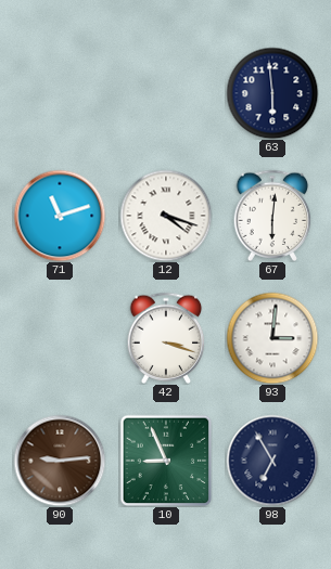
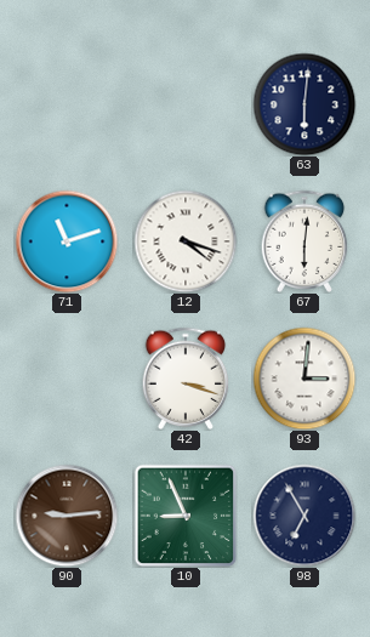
63: 5:59 -> 6:01
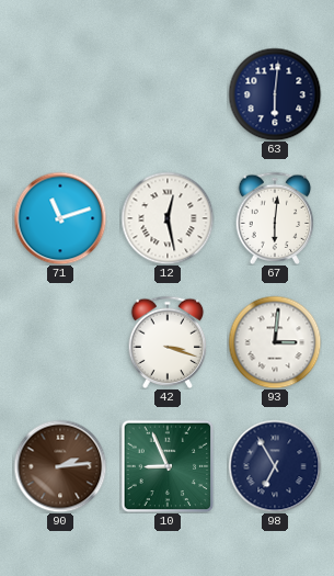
12: 4:18 -> 12:28
90: 9:14 -> 2:14
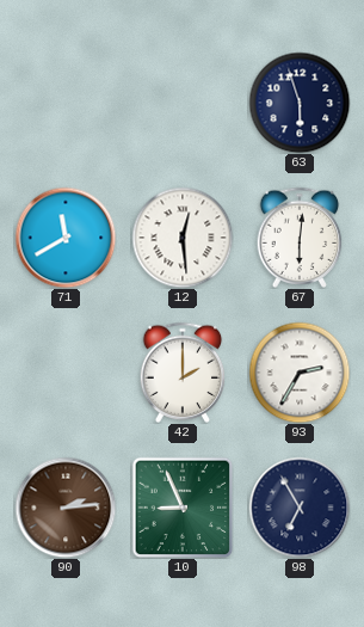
63: 6:01 -> 5:57
71: 11:12 -> 11:40
12: 12:28 -> 12:29
42: 3:18 -> 2:00
93: 3:01 -> 2:35
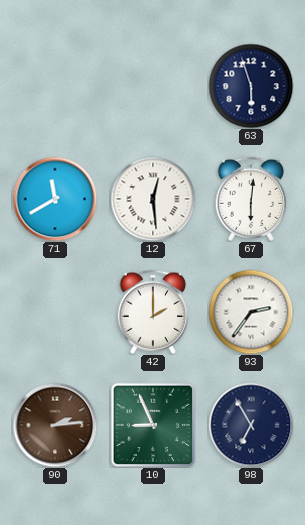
93: 2:35 -> 2:36
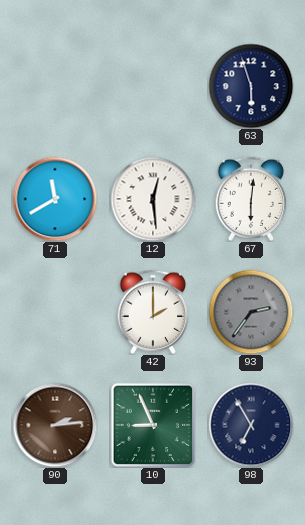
93 dial: white -> grey
